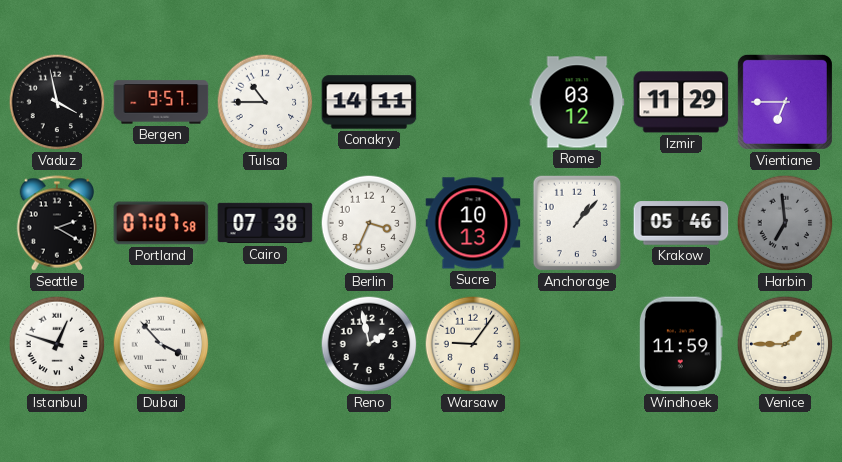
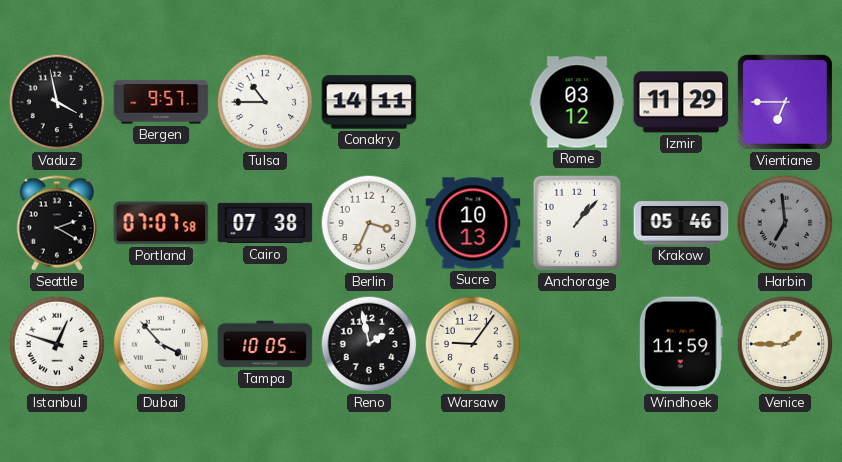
Tampa: none -> 10:05
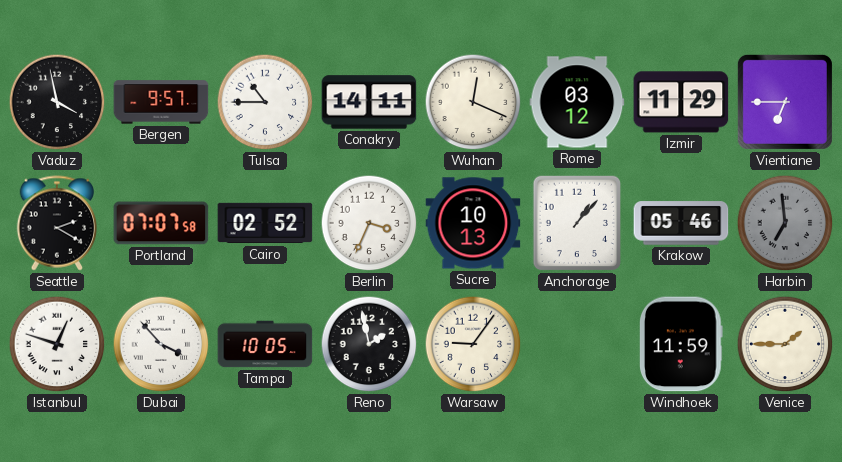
Wuhan: none -> 12:19
Cairo: 07:38 -> 02:52
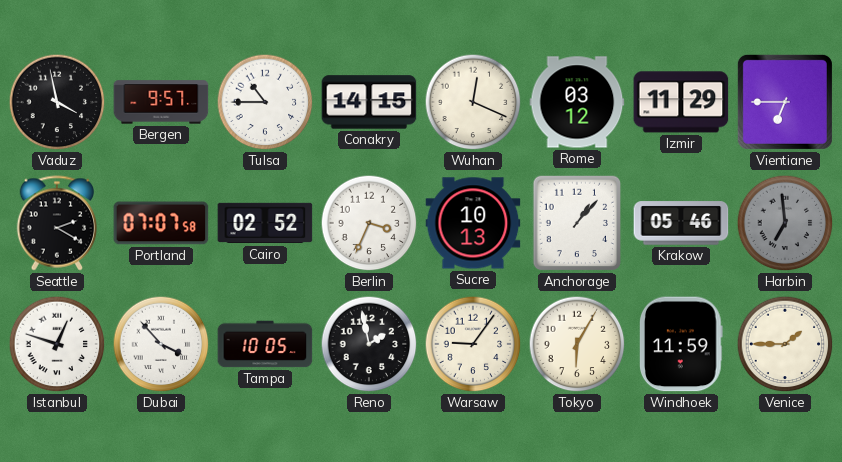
Conakry: 14:11 -> 14:15
Tokyo: none -> 6:05
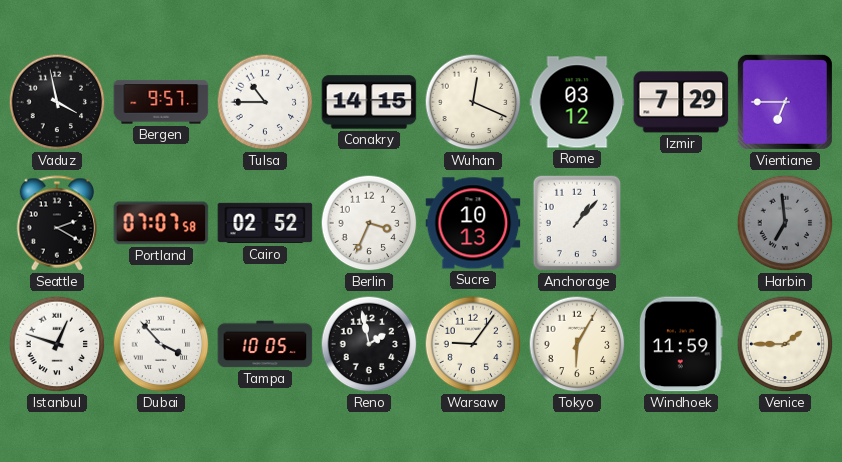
Izmir: 11:29 -> 7:29
Krakow: 05:46 -> none
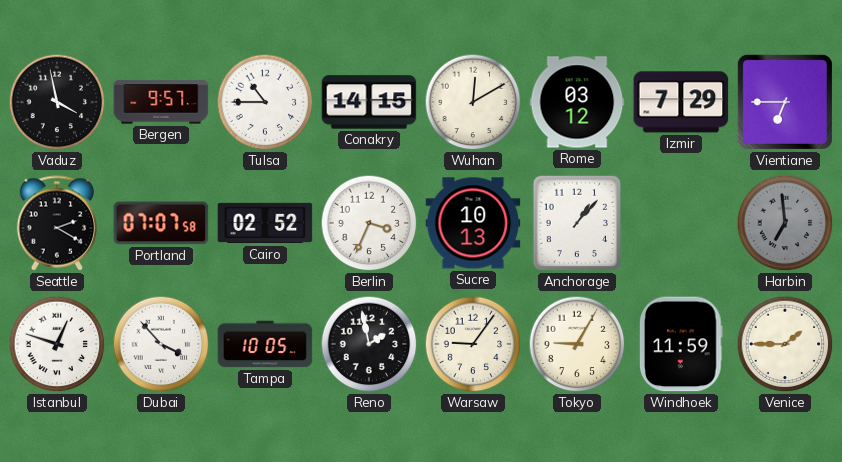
Wuhan: 12:19 -> 12:10
Tokyo: 6:05 -> 9:05
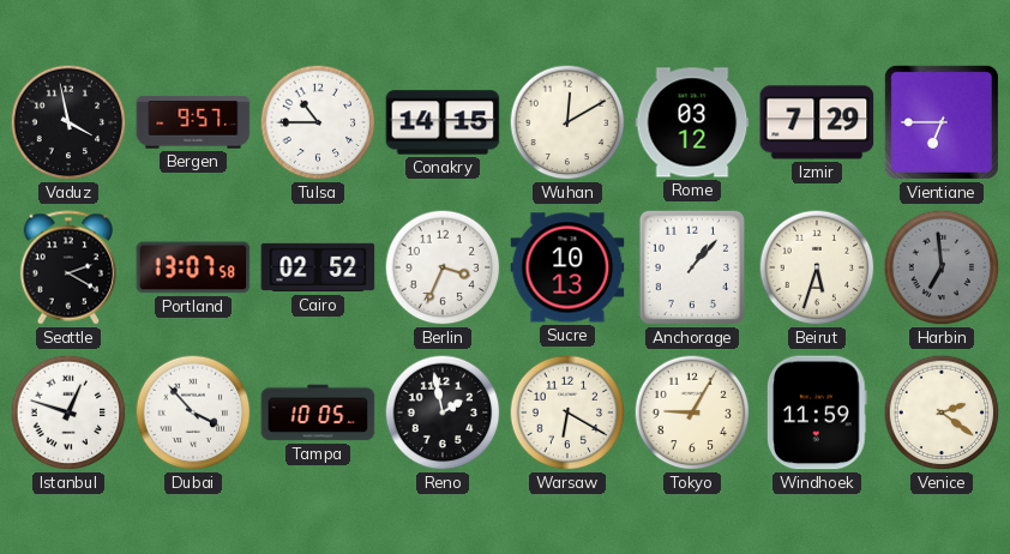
Portland: 07:07 -> 13:07
Beirut: none -> 5:33
Warsaw: 9:06 -> 6:20
Venice: 1:45 -> 2:21
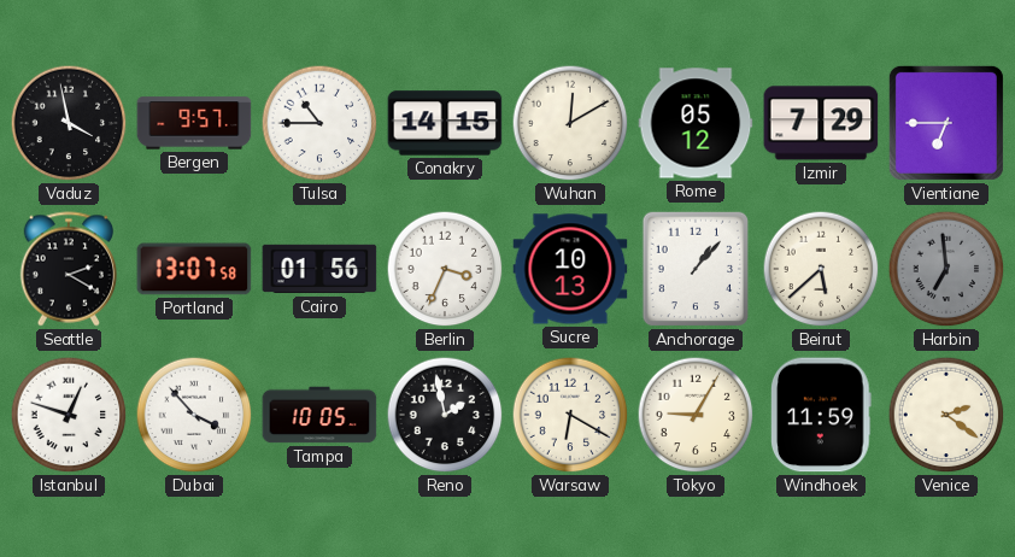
Rome: 03:12 -> 05:12
Cairo: 02:52 -> 01:56
Beirut: 5:33 -> 5:38
